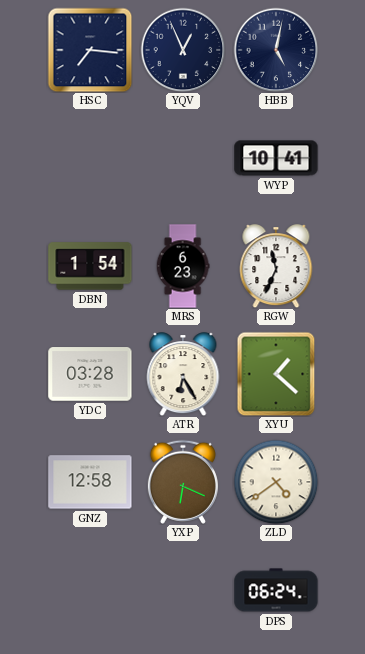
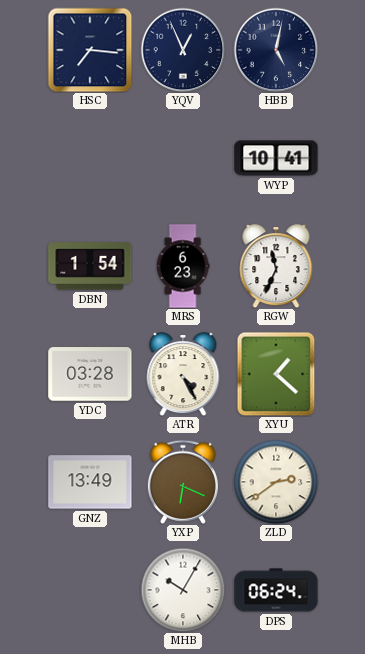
ATR: 6:25 -> 4:25
GNZ: 12:58 -> 13:49
ZLD: 4:39 -> 2:39
MHB: none -> 10:05
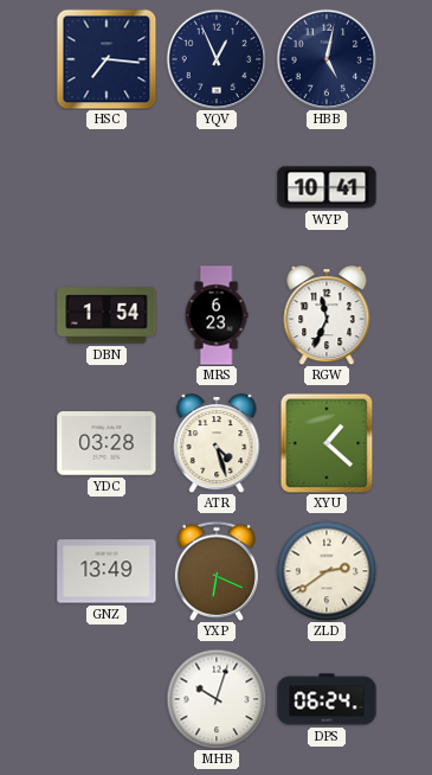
ATR: 4:25 -> 4:27
MHB: 10:05 -> 10:03
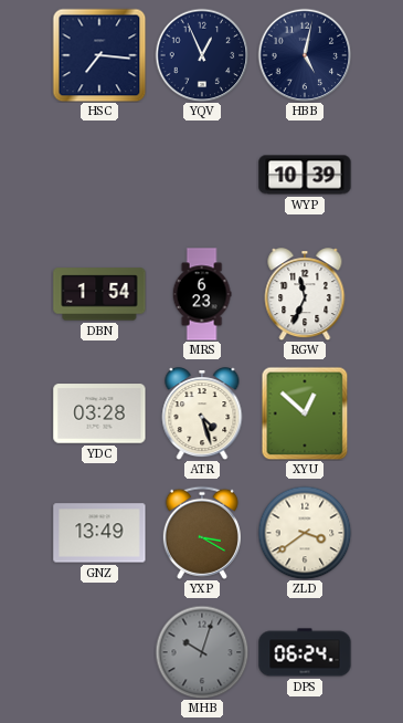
WYP: 10:41 -> 10:39
XYU: 1:22 -> 12:52
YXP: 6:19 -> 3:20
ZLD: 2:39 -> 3:39
MHB dial: white -> grey
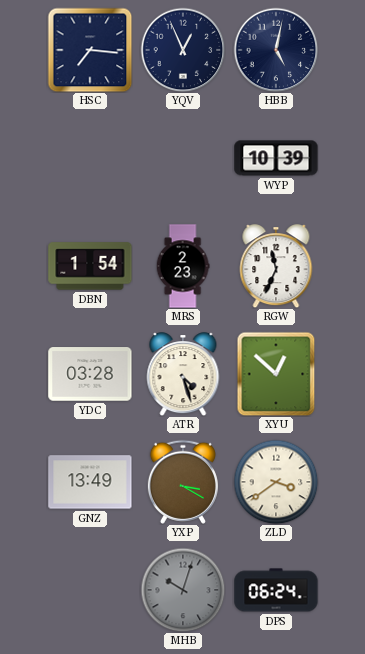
MRS: 6:23 -> 2:23
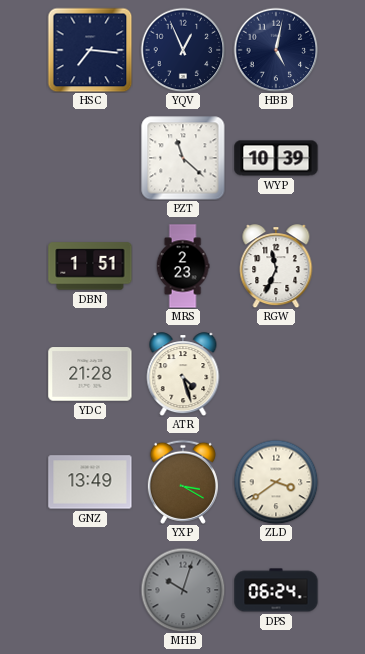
PZT: none -> 11:22
DBN: 1:54 -> 1:51
YDC: 03:28 -> 21:28
XYU: 12:52 -> none
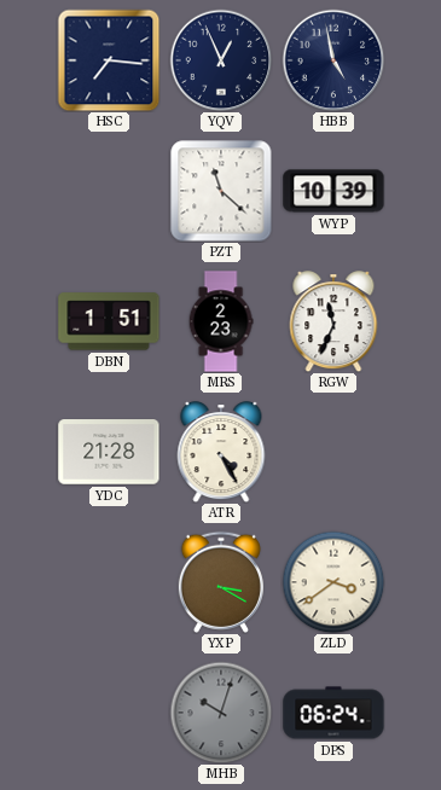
HBB: 5:02 -> 4:58
ATR: 4:27 -> 4:25
GNZ: 13:49 -> none
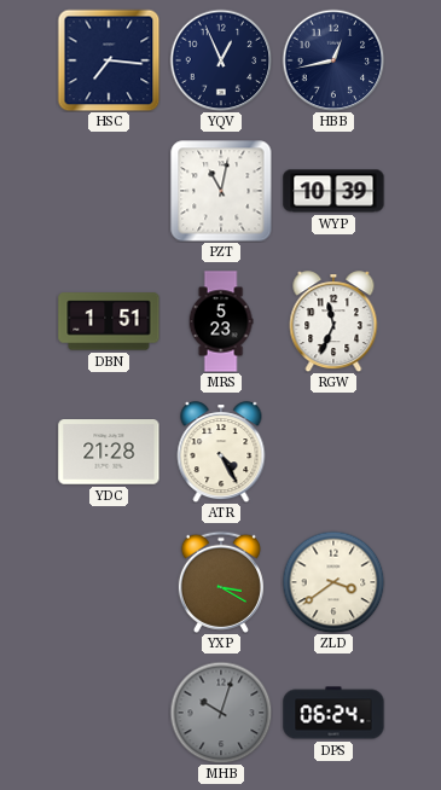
HBB: 4:58 -> 12:43
PZT: 11:22 -> 11:02
MRS: 2:23 -> 5:23
